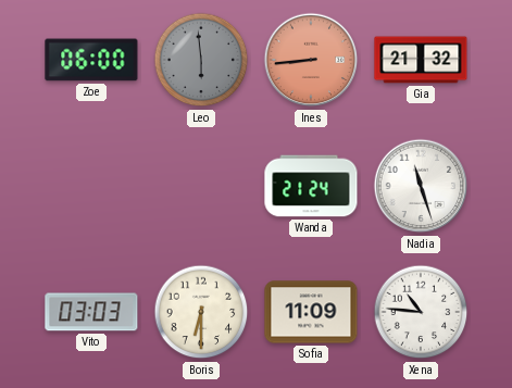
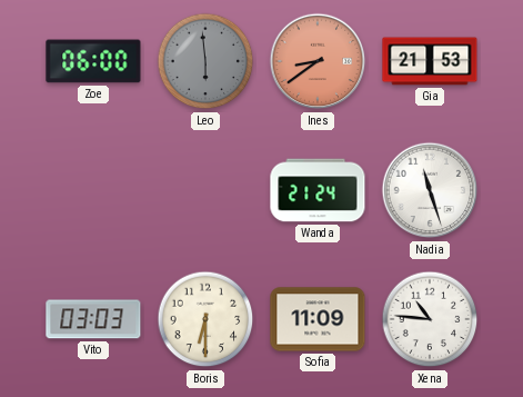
Ines: 8:44 -> 8:39
Gia: 21:32 -> 21:53
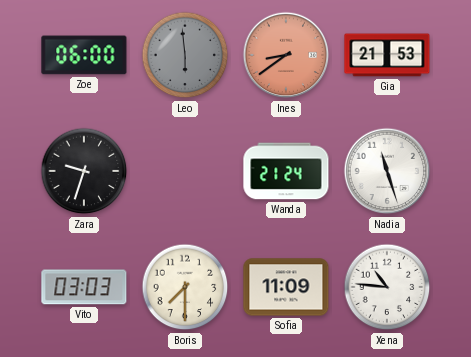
Zara: none -> 9:33
Boris: 6:30 -> 7:30
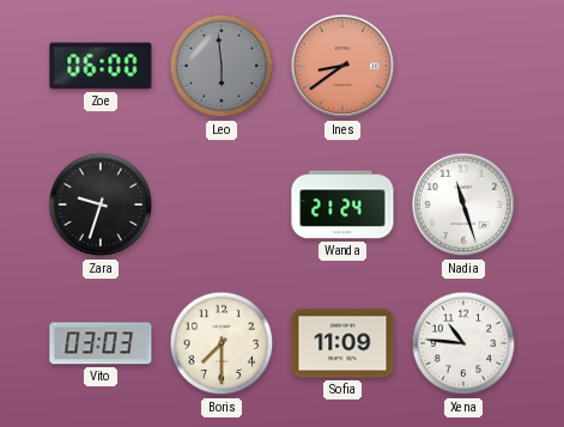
Gia: 21:53 -> none
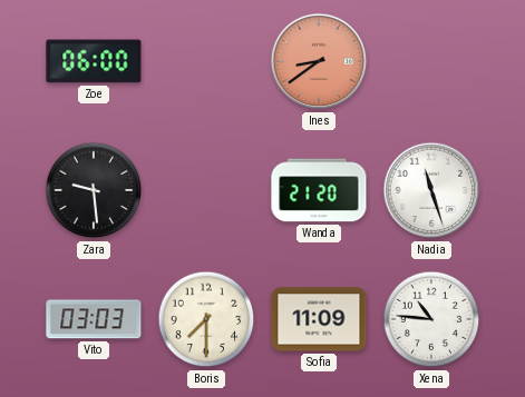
Leo: 5:59 -> none
Zara: 9:33 -> 9:29
Wanda: 21:24 -> 21:20
